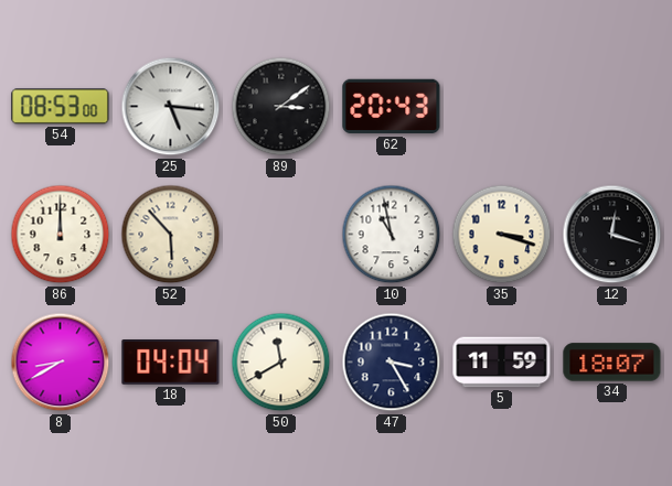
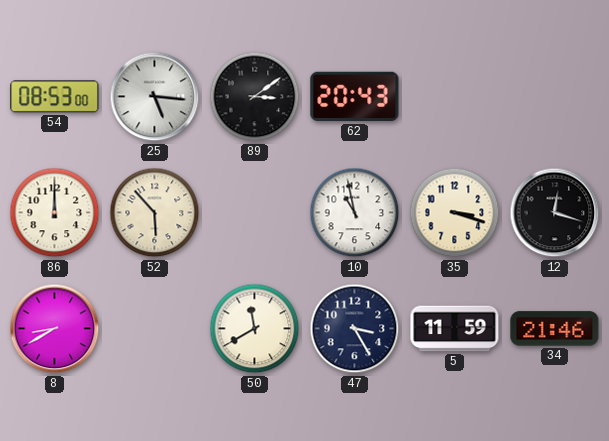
18: 04:04 -> none
34: 18:07 -> 21:46
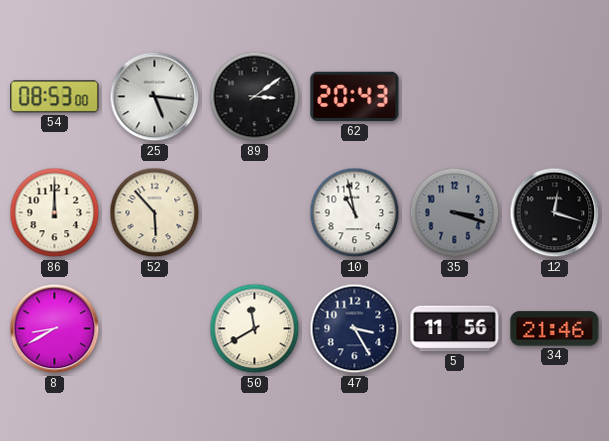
35 dial: cream -> grey
5: 11:59 -> 11:56
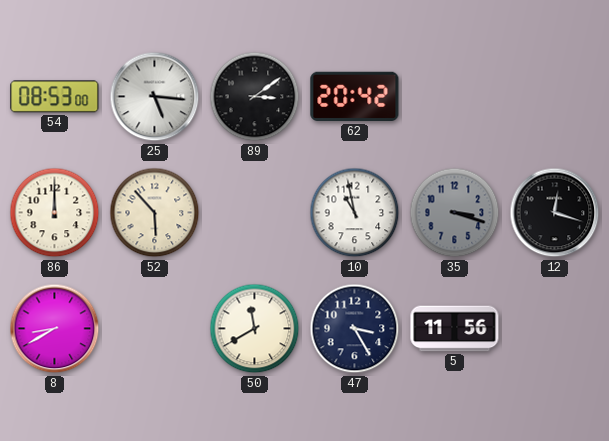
62: 20:43 -> 20:42
34: 21:46 -> none
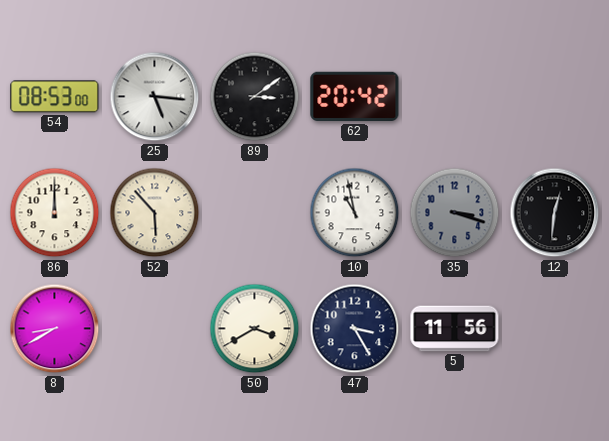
12: 12:18 -> 12:31
50: 11:40 -> 3:40
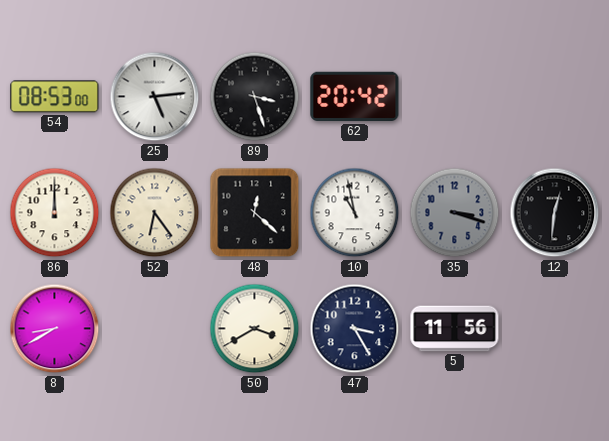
25: 5:16 -> 5:14
89: 3:09 -> 3:27
52: 5:53 -> 6:24
48: none -> 12:22
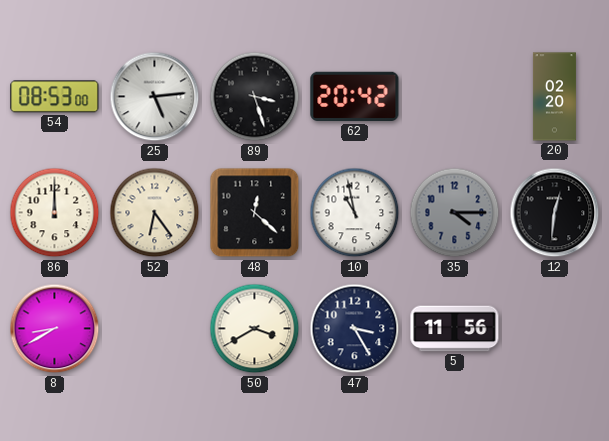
20: none -> 02:20
35: 3:18 -> 4:15
